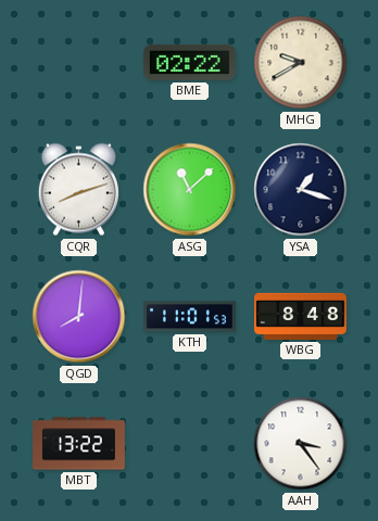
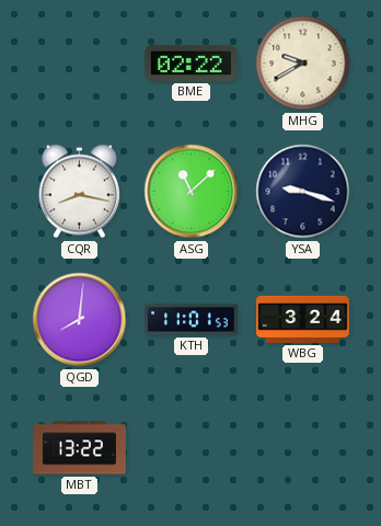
CQR: 8:12 -> 8:17
YSA: 1:18 -> 9:18
WBG: 8:48 -> 3:24
AAH: 3:24 -> none
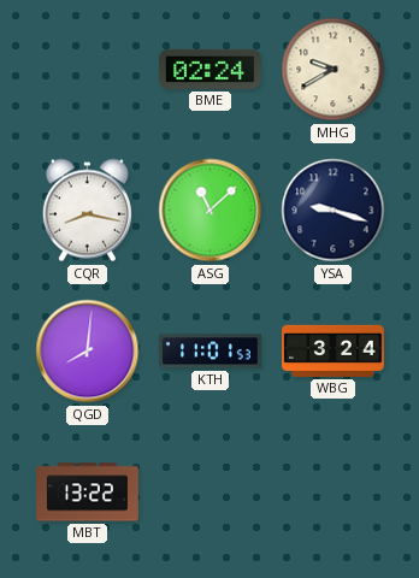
BME: 02:22 -> 02:24
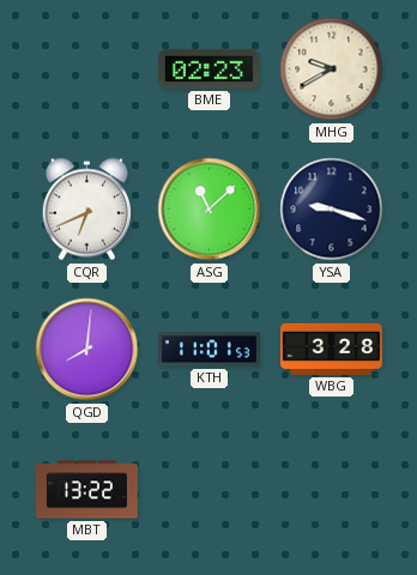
BME: 02:24 -> 02:23
CQR: 8:17 -> 6:41
WBG: 3:24 -> 3:28
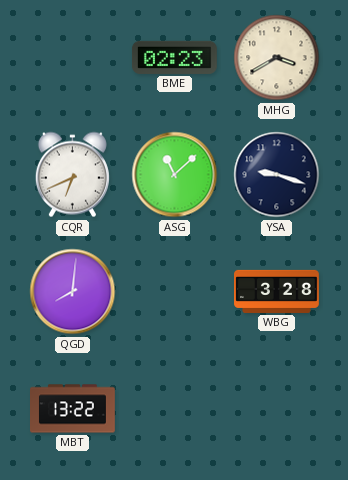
MHG: 9:40 -> 3:40
KTH: 11:01 -> none
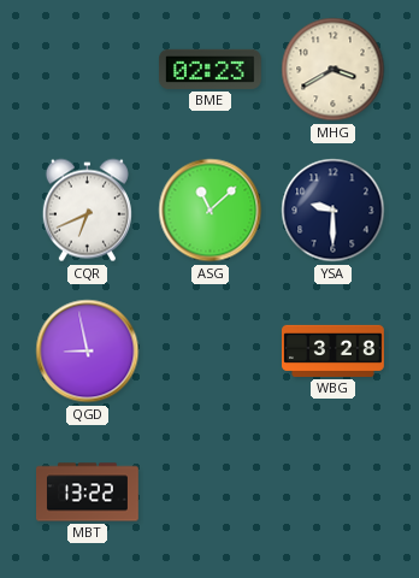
YSA: 9:18 -> 9:30
QGD: 8:01 -> 8:58
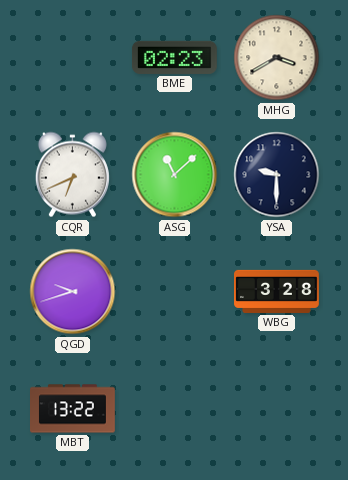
QGD: 8:58 -> 9:42
